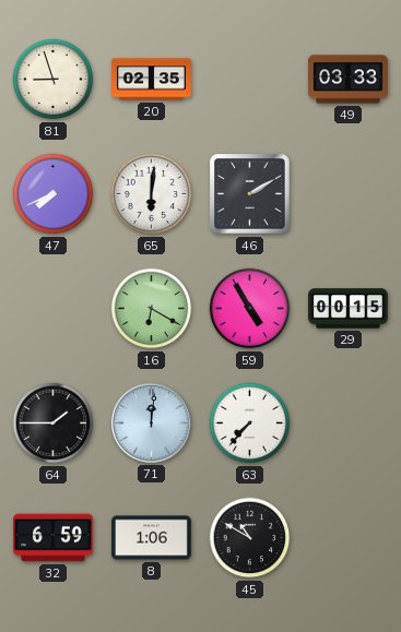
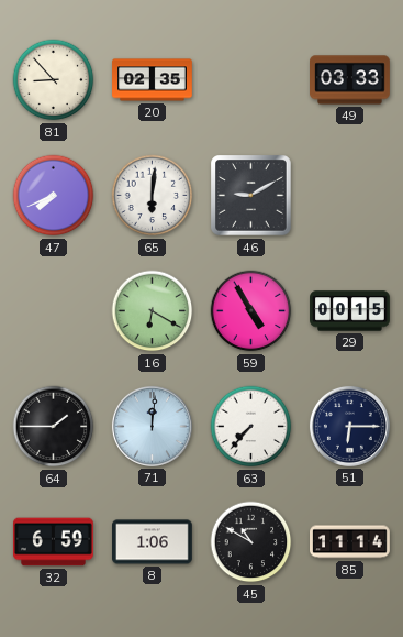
81: 8:57 -> 8:53
46: 2:10 -> 9:10
51: none -> 6:15
85: none -> 11:14
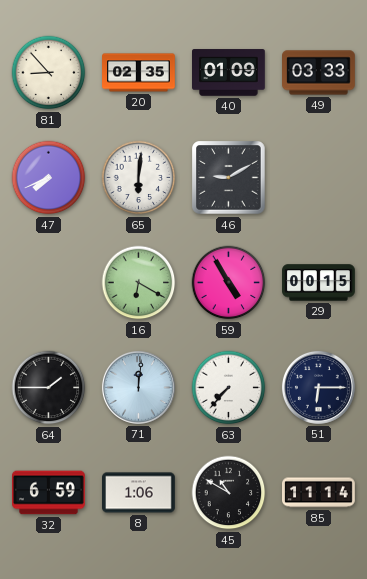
40: none -> 01:09
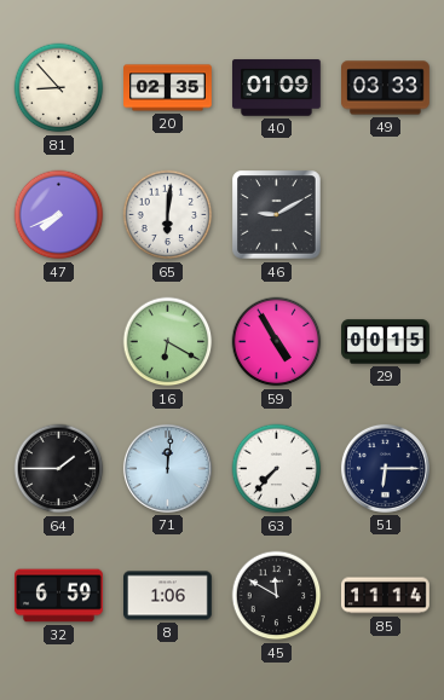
45: 10:50 -> 11:50
